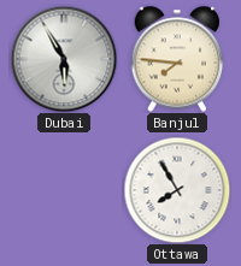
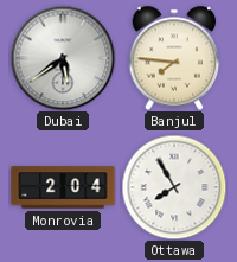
Dubai: 5:55 -> 5:39
Monrovia: none -> 2:04
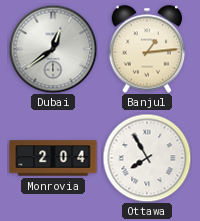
Dubai: 5:39 -> 12:39
Banjul: 7:46 -> 1:14
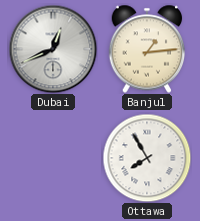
Dubai: 12:39 -> 12:41
Monrovia: 2:04 -> none
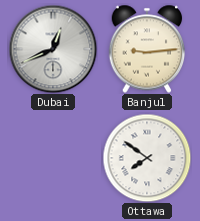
Banjul: 1:14 -> 9:14
Ottawa: 7:55 -> 7:51
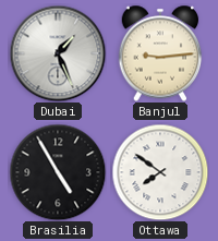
Dubai: 12:41 -> 1:26
Brasilia: none -> 4:55
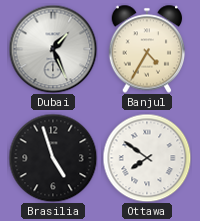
Banjul: 9:14 -> 4:35
Brasilia: 4:55 -> 4:57
